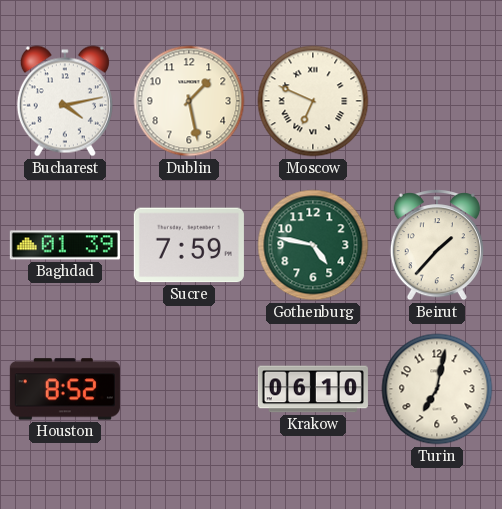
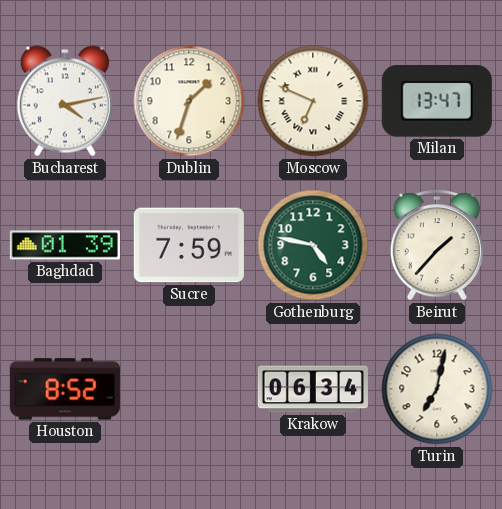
Dublin: 1:28 -> 1:33
Milan: none -> 13:47
Krakow: 06:10 -> 06:34
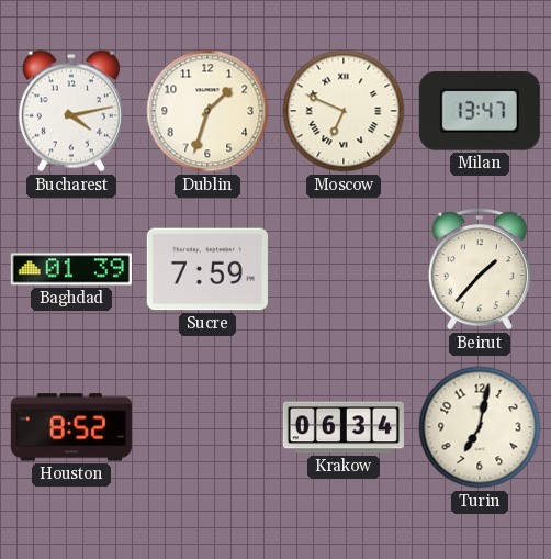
Gothenburg: 4:47 -> none
